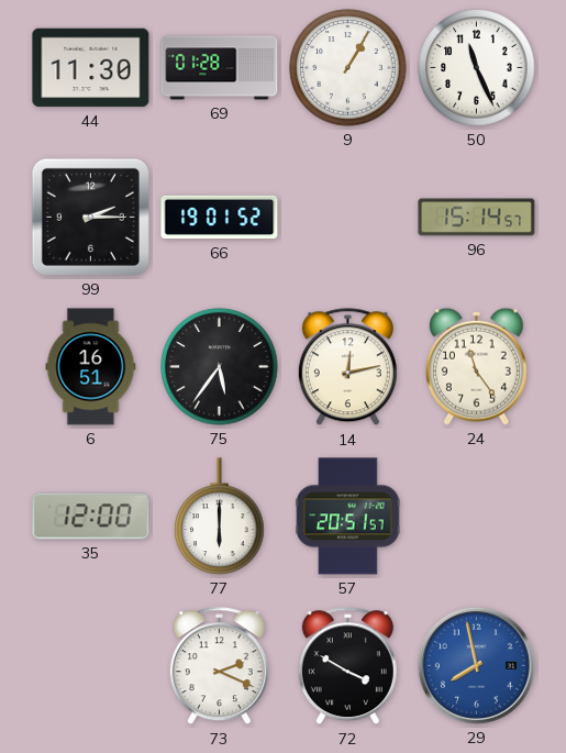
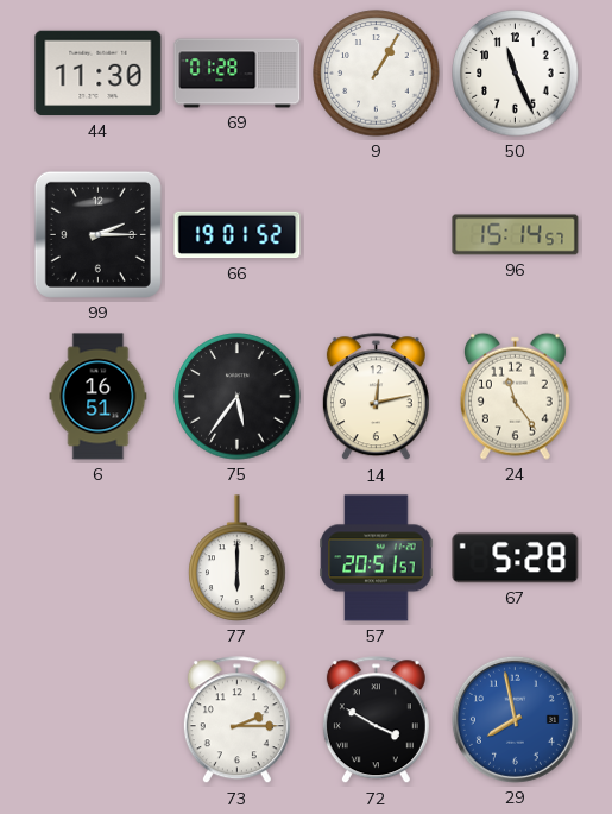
35: 12:00 -> none
67: none -> 5:28
73: 2:19 -> 2:15
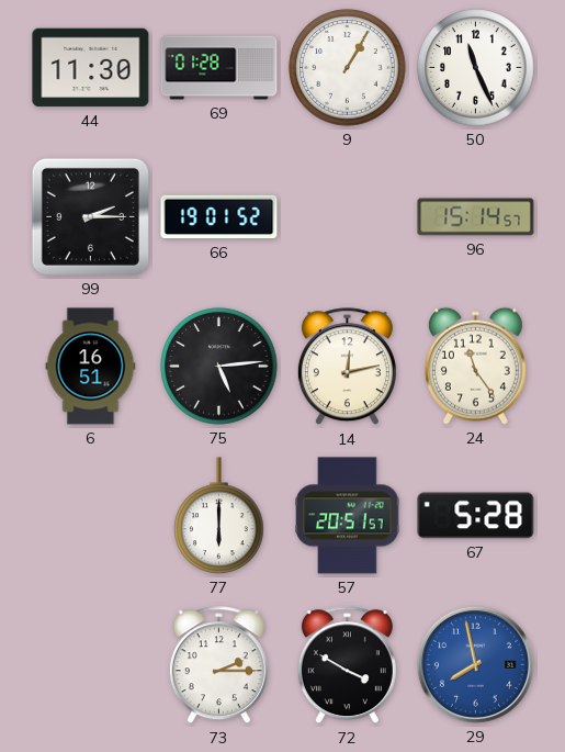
75: 5:36 -> 5:14
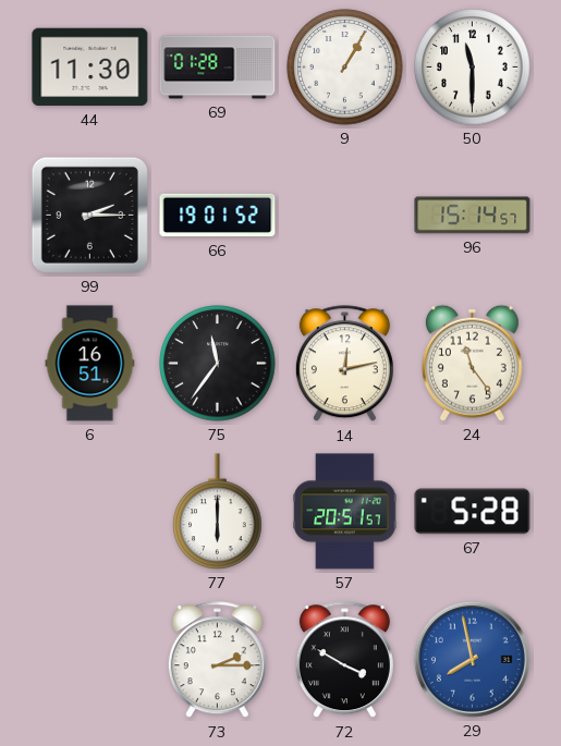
50: 11:26 -> 11:30
75: 5:14 -> 11:36
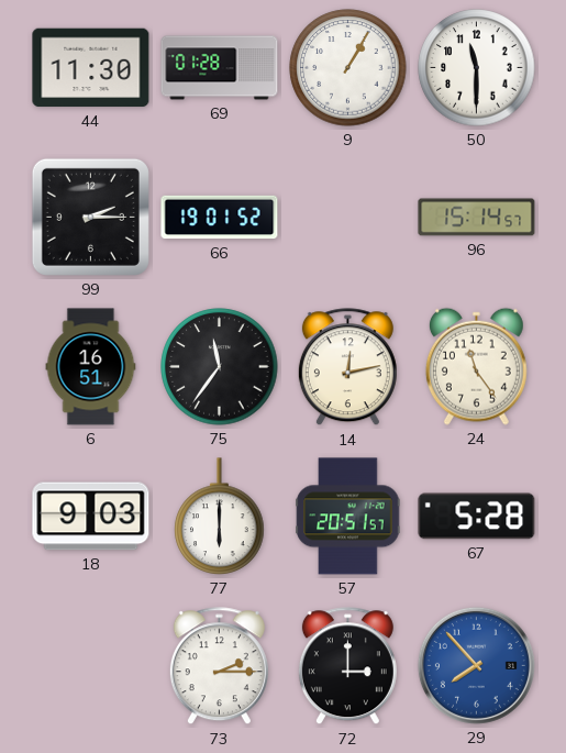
18: none -> 9:03
72: 3:50 -> 3:00
29: 7:58 -> 7:53
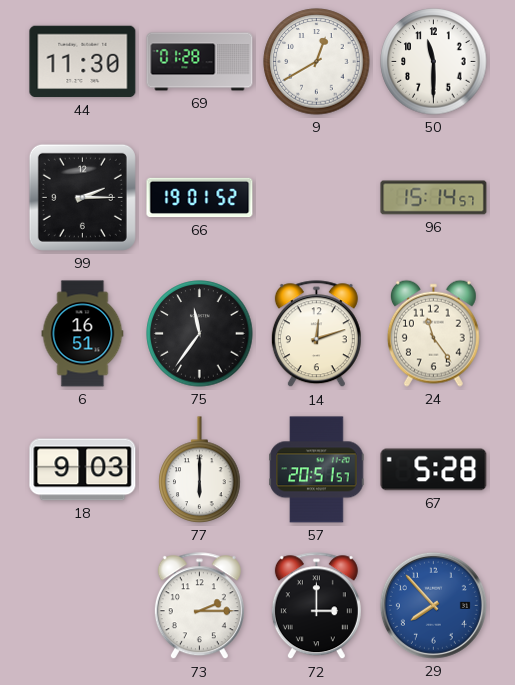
9: 1:05 -> 12:40
14: 12:13 -> 12:12
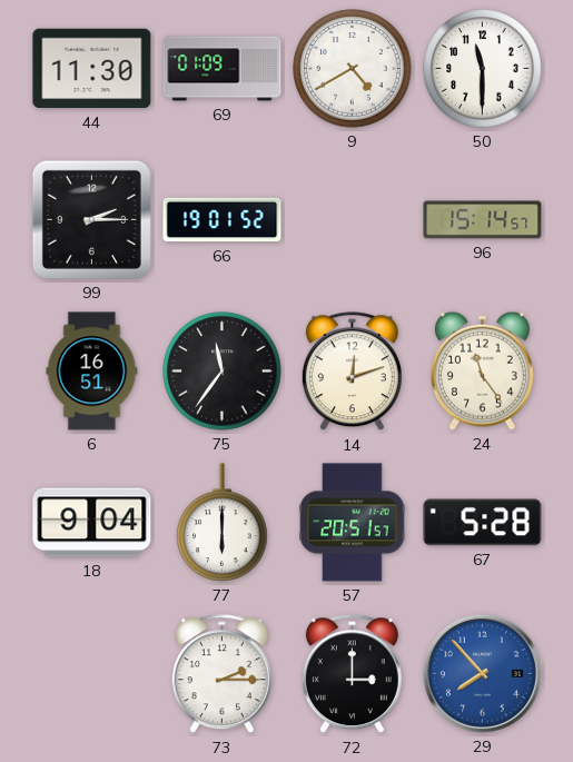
69: 01:28 -> 01:09
9: 12:40 -> 4:40
18: 9:03 -> 9:04
